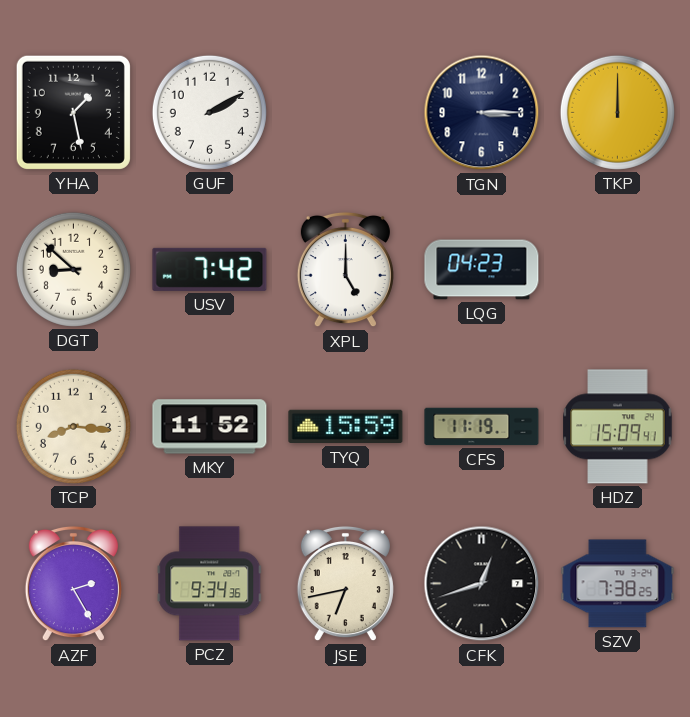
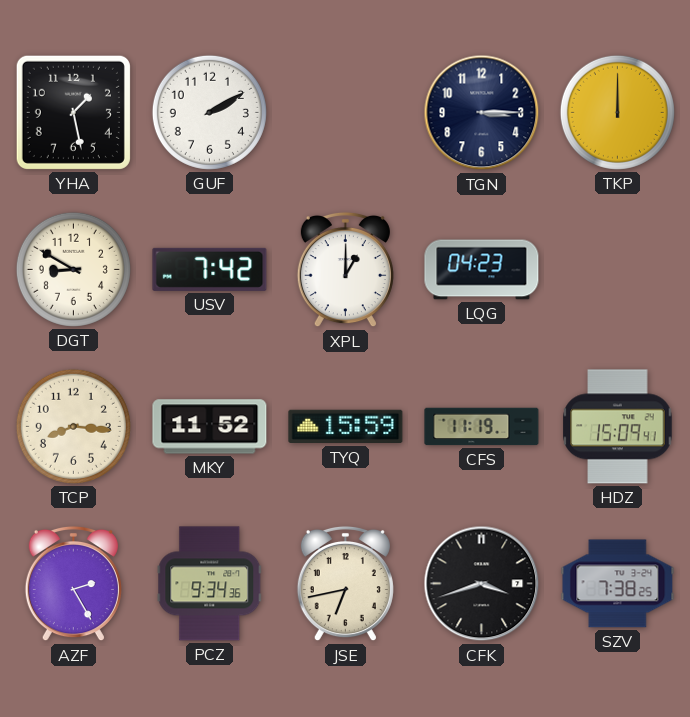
DGT: 8:52 -> 8:50
XPL: 5:00 -> 1:00
CFK: 12:42 -> 3:42
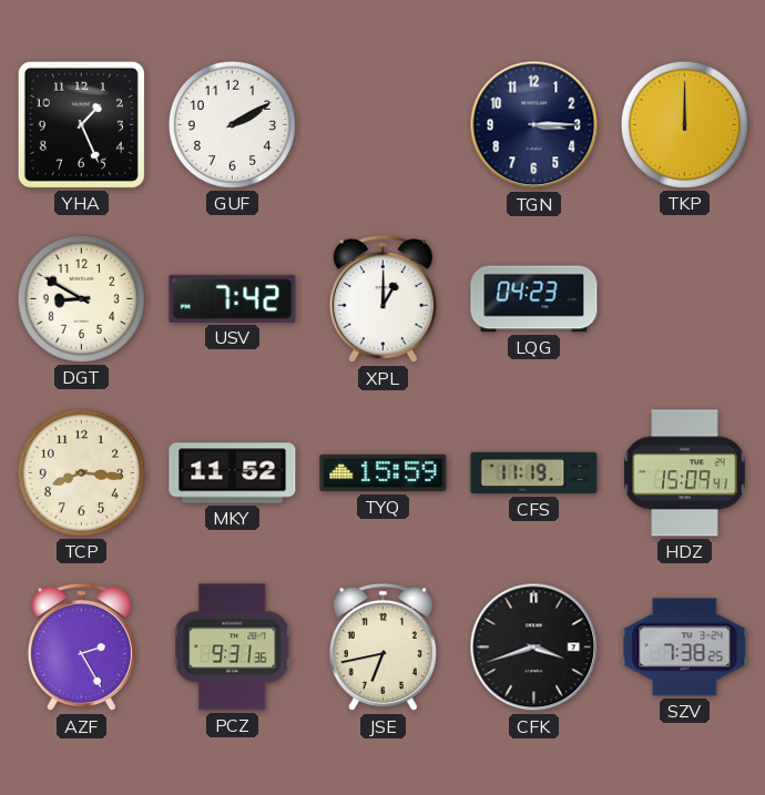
YHA: 1:28 -> 1:26
PCZ: 9:34 -> 9:31
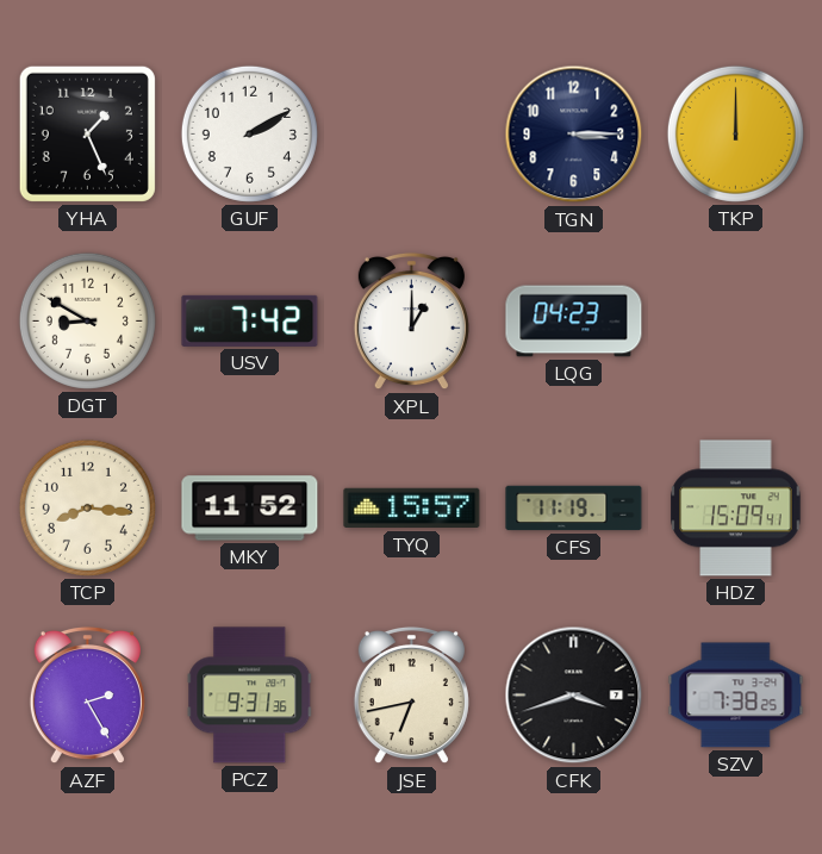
TYQ: 15:59 -> 15:57
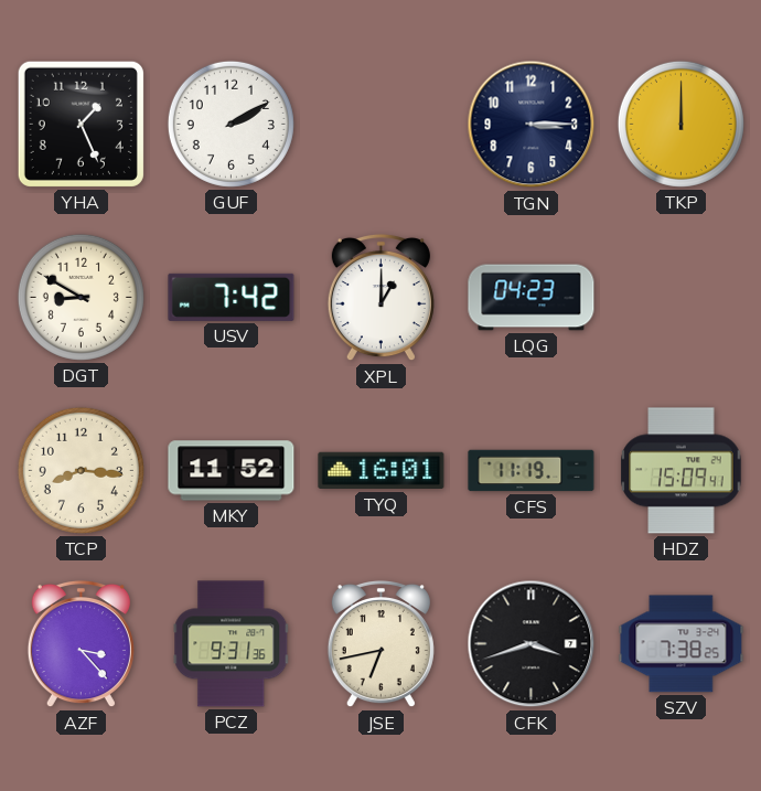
TYQ: 15:57 -> 16:01
AZF: 2:25 -> 3:23
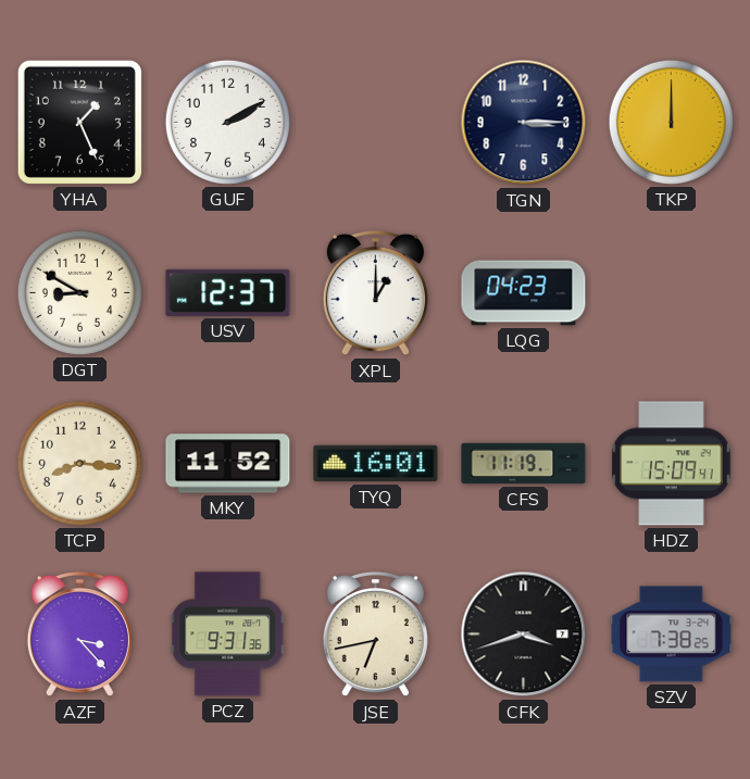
USV: 7:42 -> 12:37
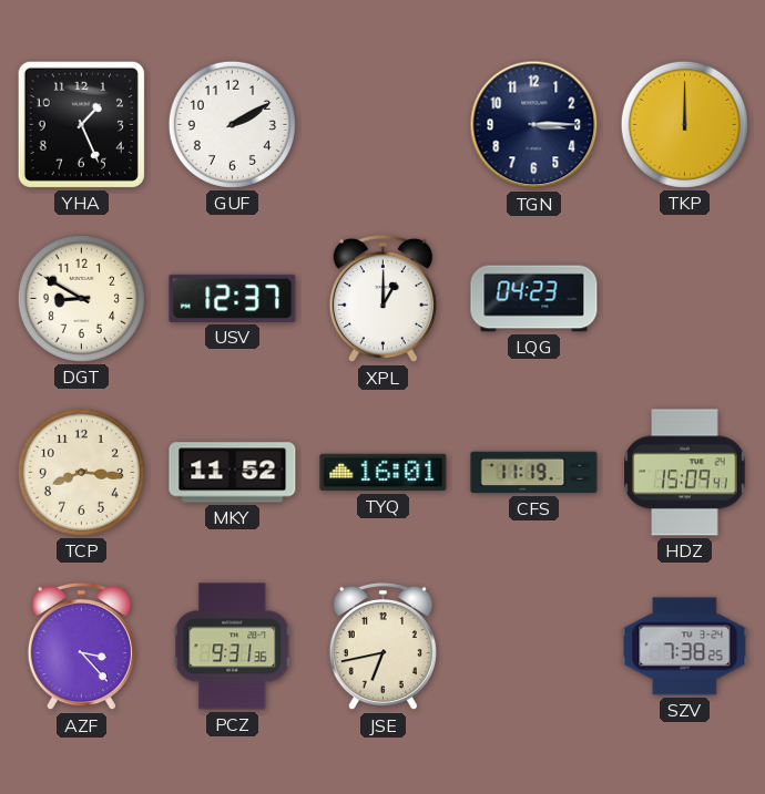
CFK: 3:42 -> none
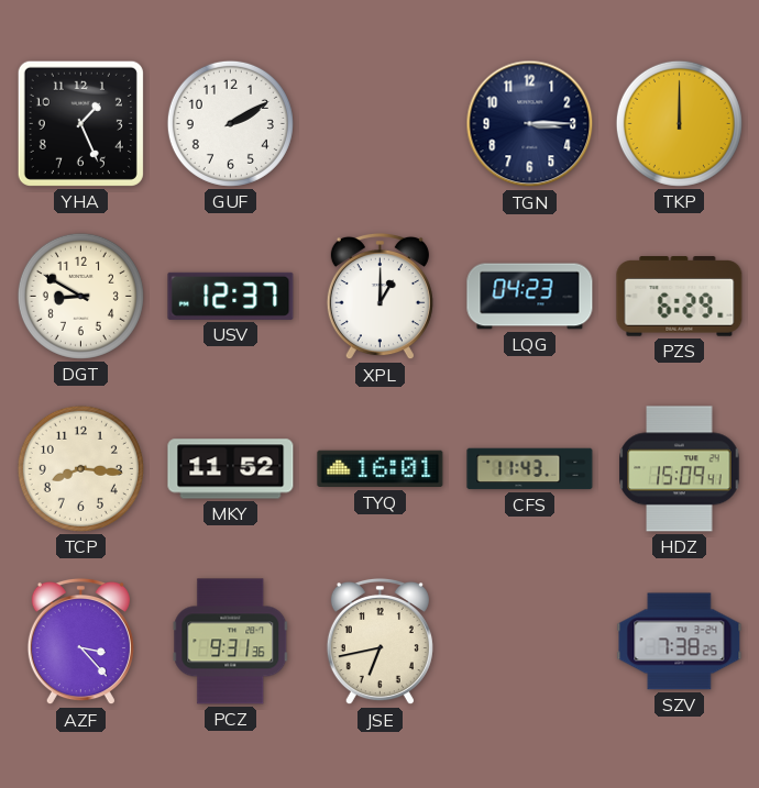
PZS: none -> 6:29
CFS: 11:19 -> 11:43
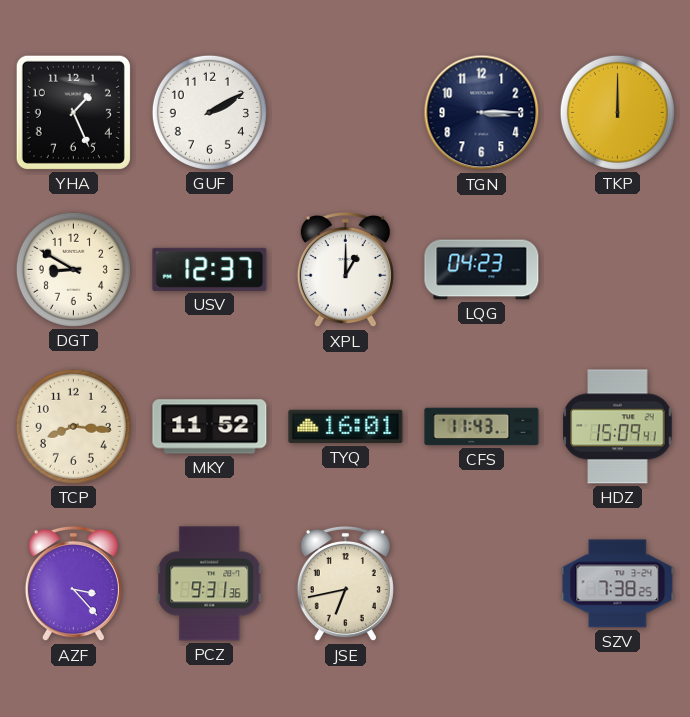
PZS: 6:29 -> none
